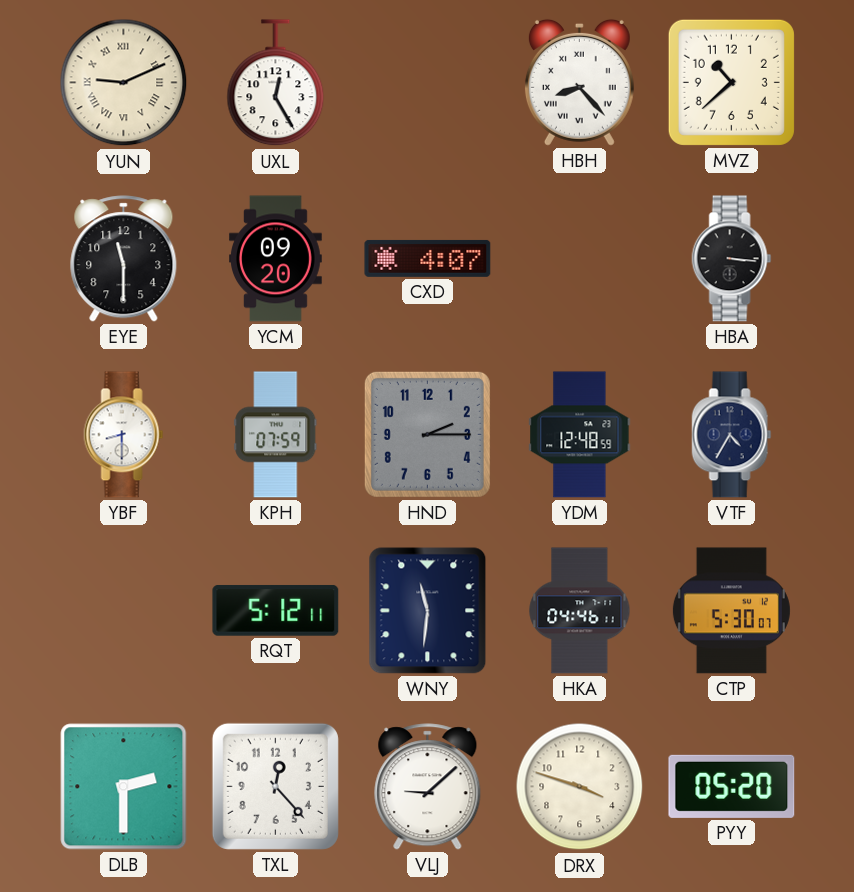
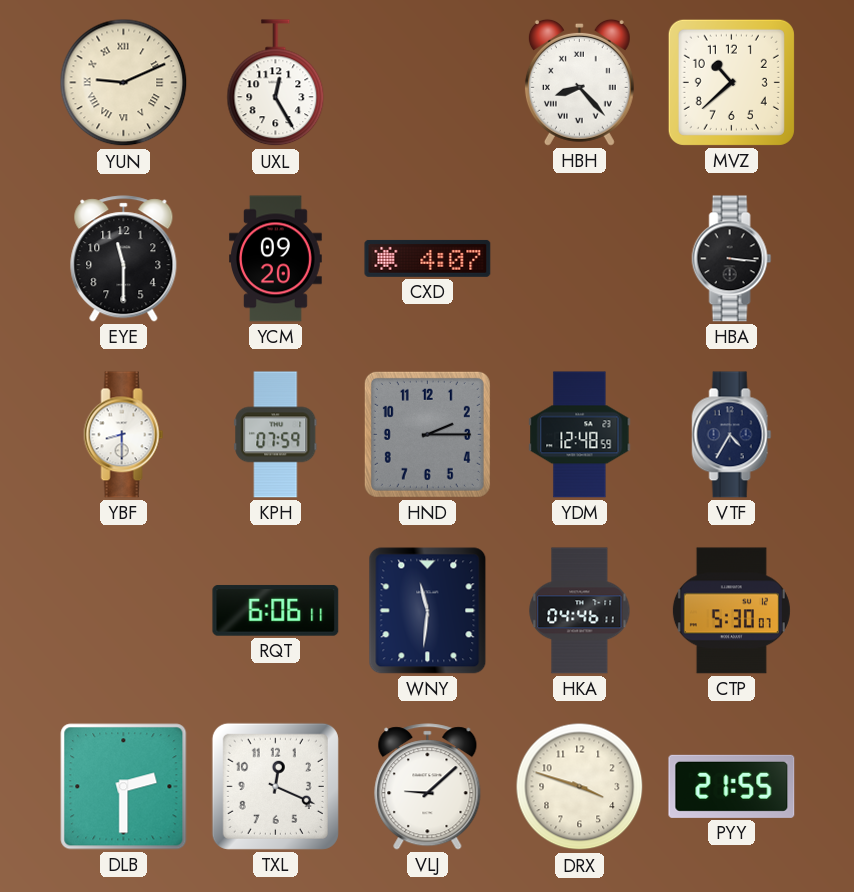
RQT: 5:12 -> 6:06
TXL: 12:23 -> 12:19
PYY: 05:20 -> 21:55
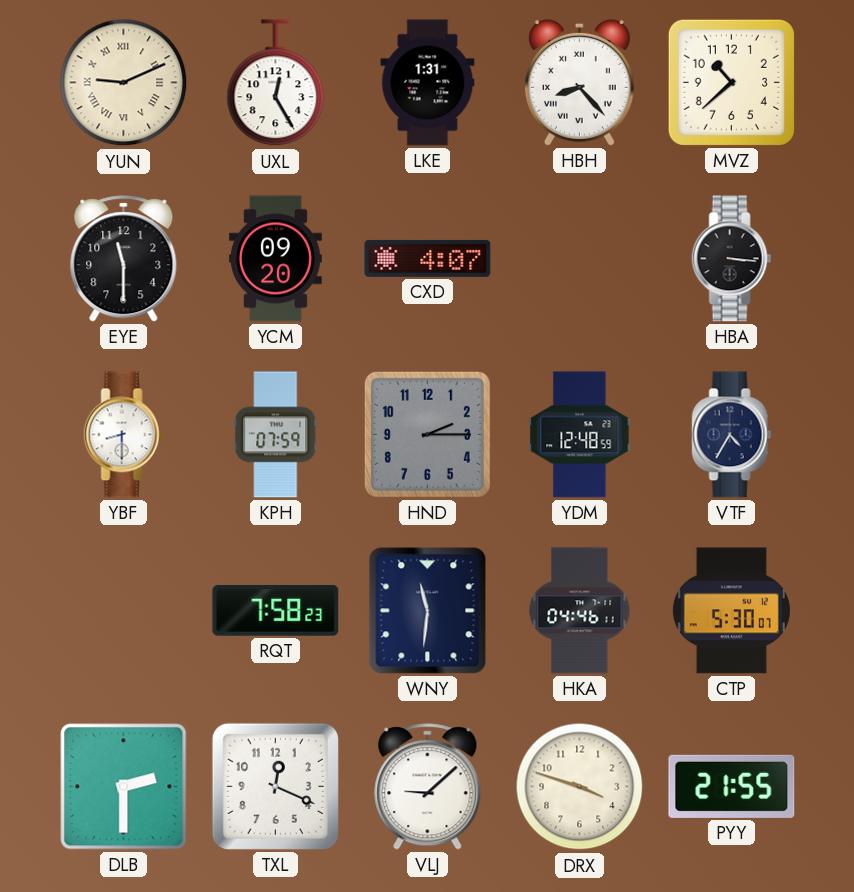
LKE: none -> 1:31
RQT: 6:06 -> 7:58
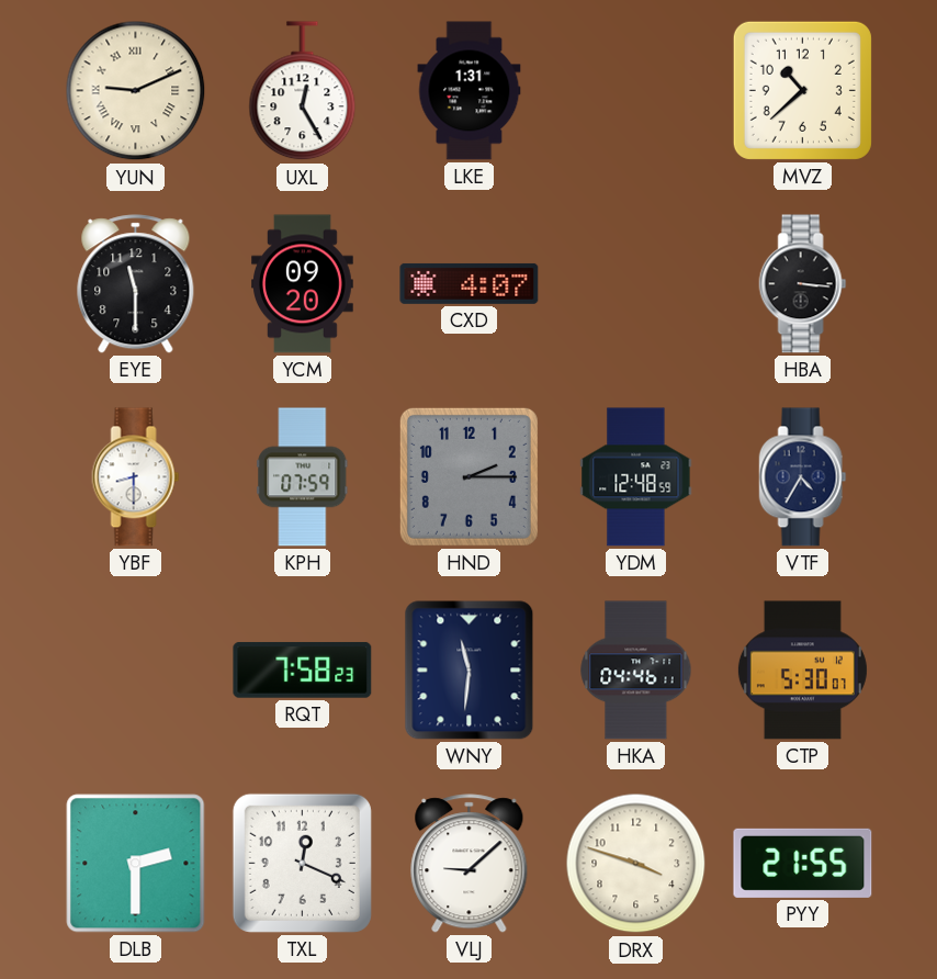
HBH: 8:23 -> none
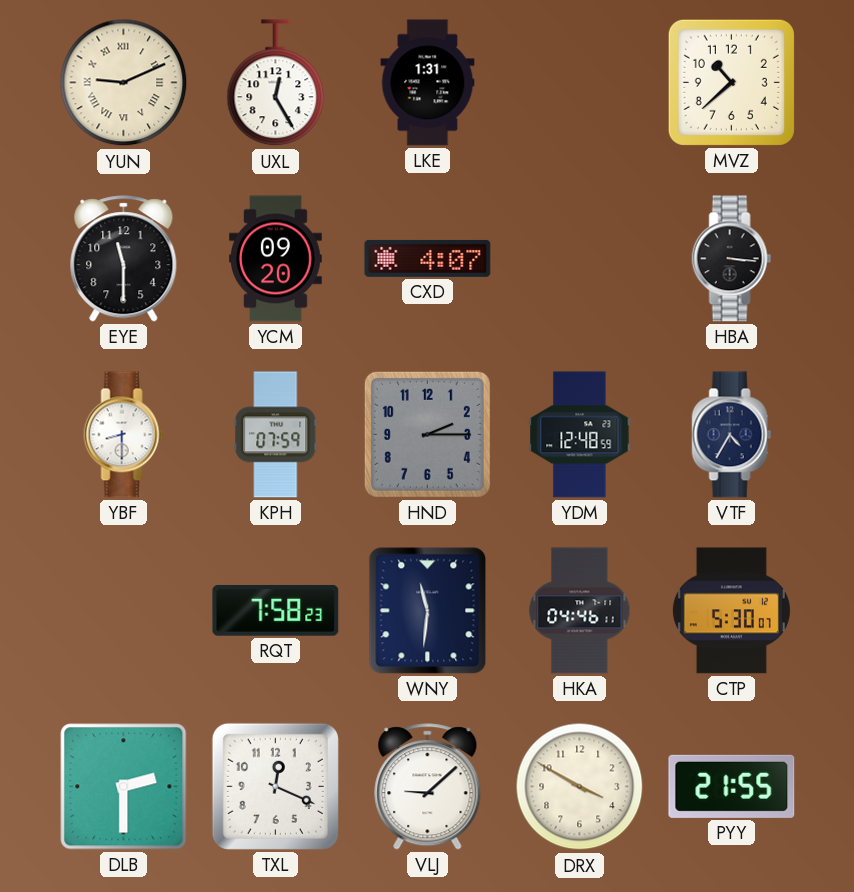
DRX: 3:48 -> 3:50
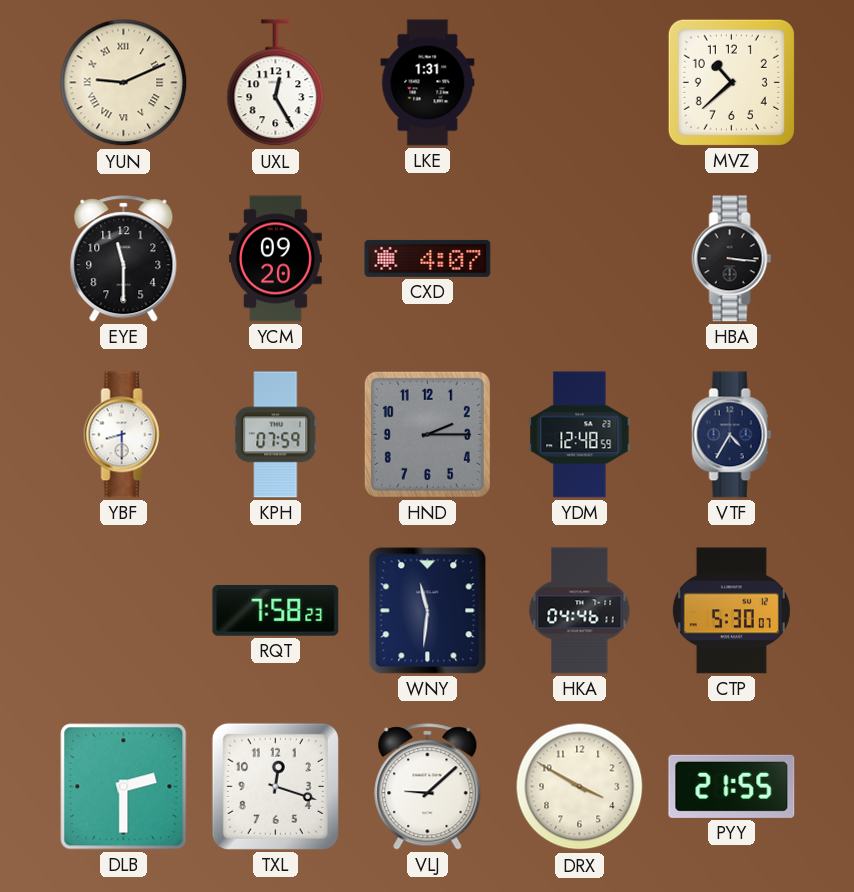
TXL: 12:19 -> 12:18
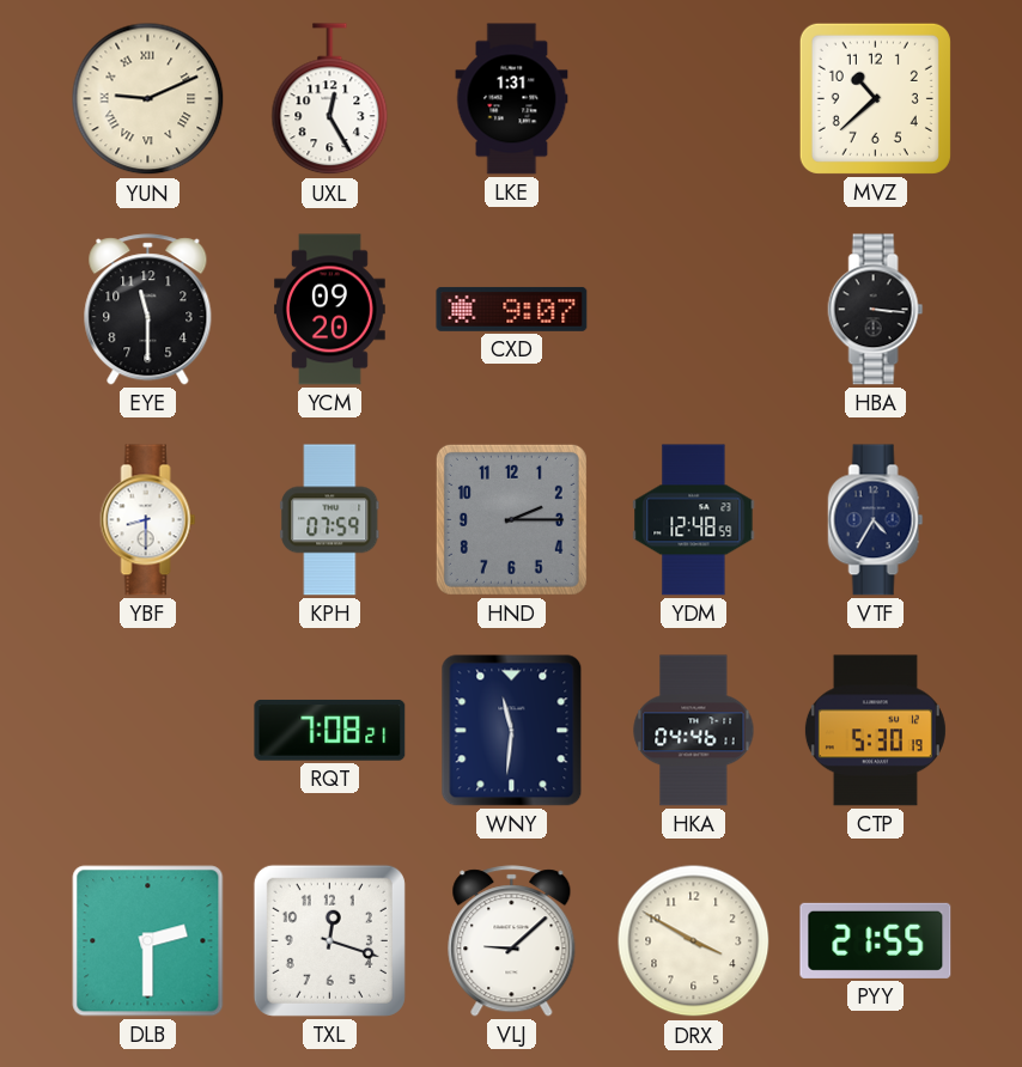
CXD: 4:07 -> 9:07
RQT: 7:58 -> 7:08
CTP: 5:30:07 -> 5:30:19
